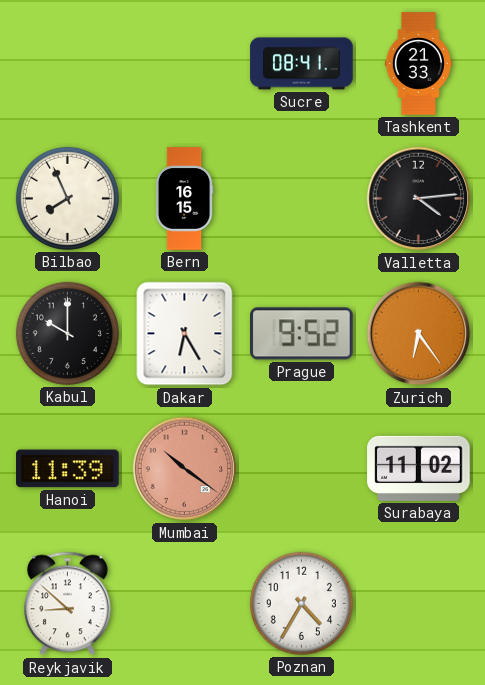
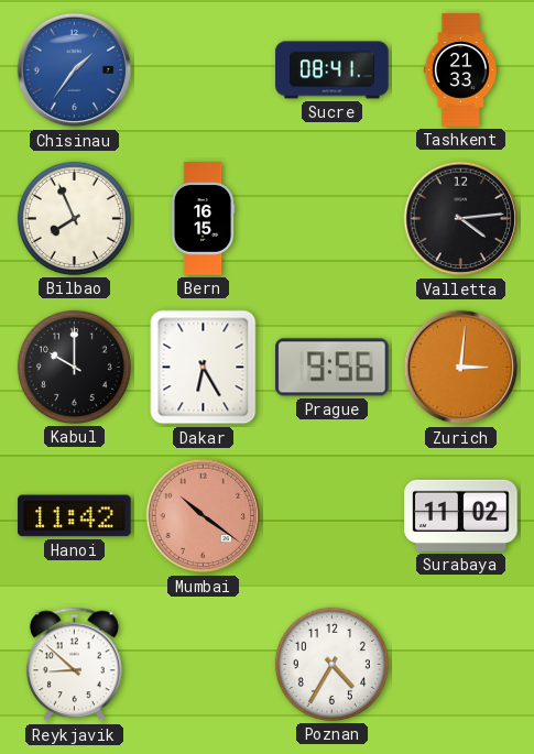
Chisinau: none -> 1:36
Prague: 9:52 -> 9:56
Zurich: 6:24 -> 3:01
Hanoi: 11:39 -> 11:42
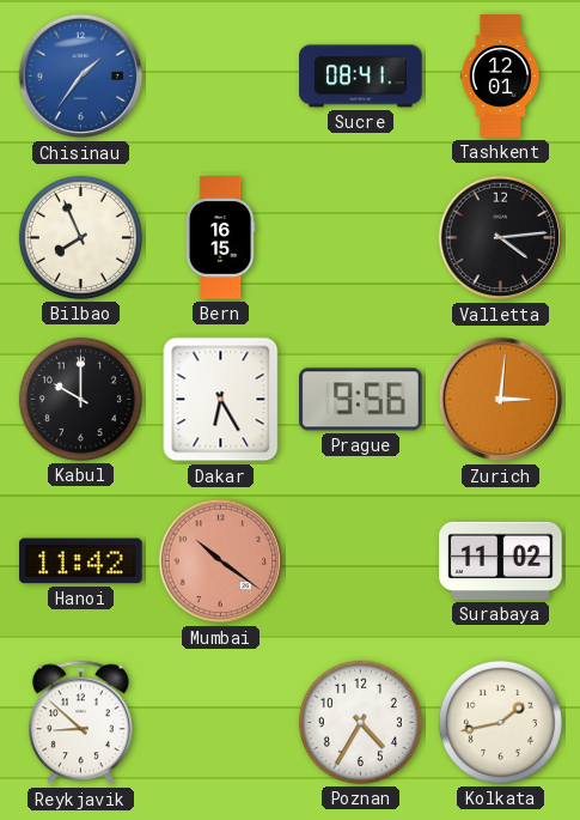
Tashkent: 21:33 -> 12:01
Kolkata: none -> 1:43
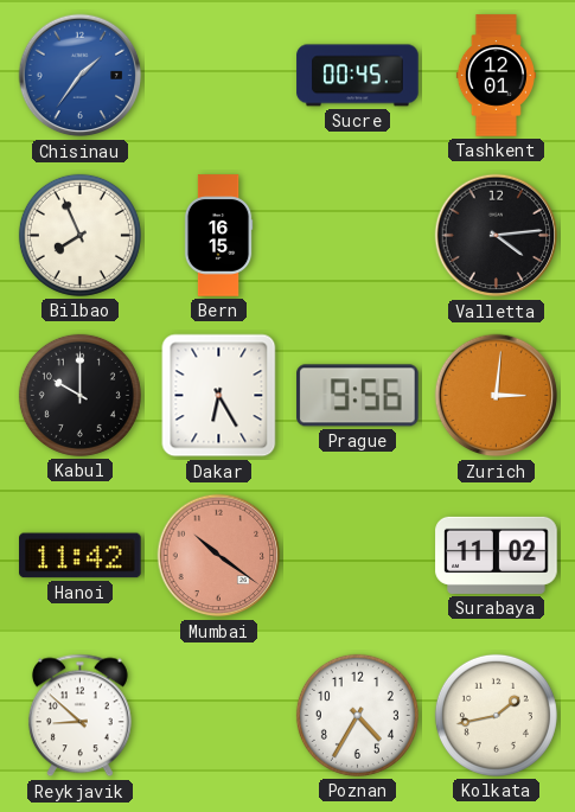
Sucre: 08:41 -> 00:45
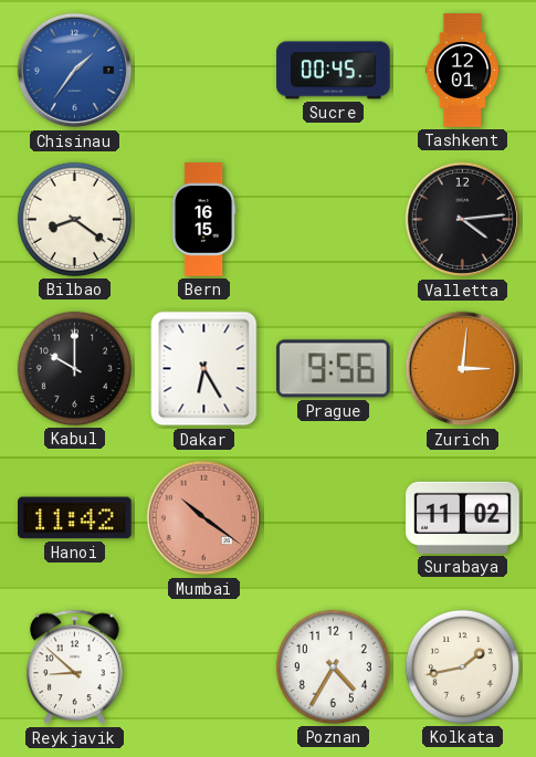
Bilbao: 7:56 -> 8:21
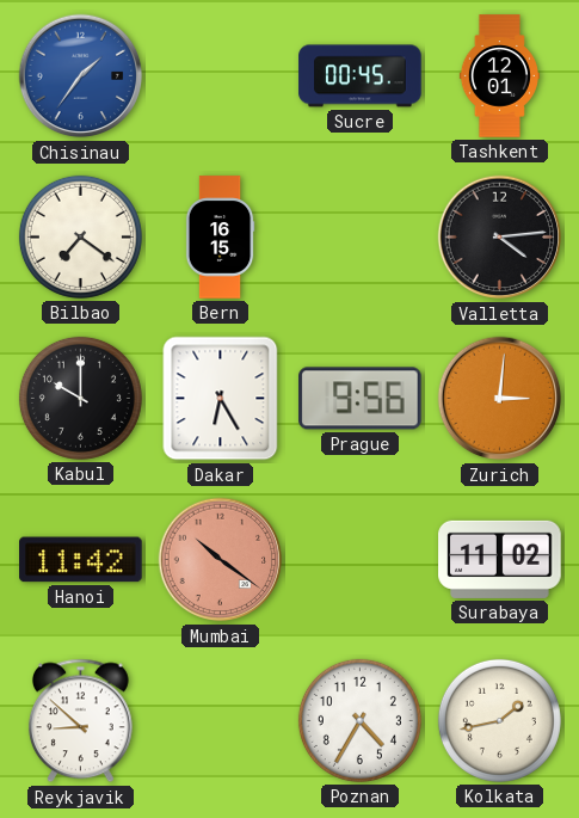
Bilbao: 8:21 -> 7:21
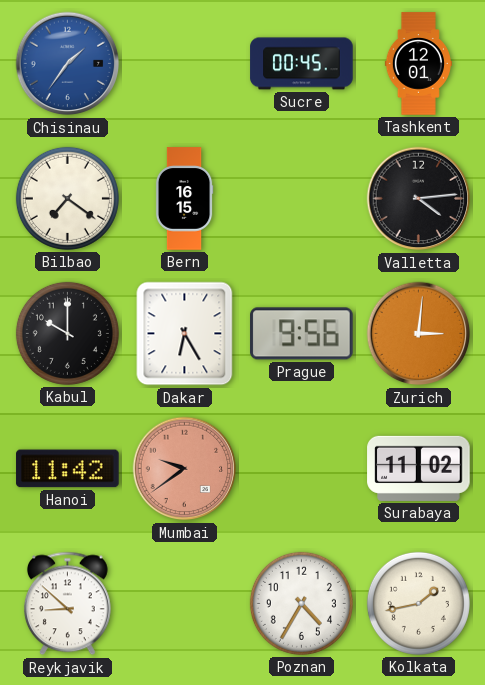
Mumbai: 10:21 -> 9:39
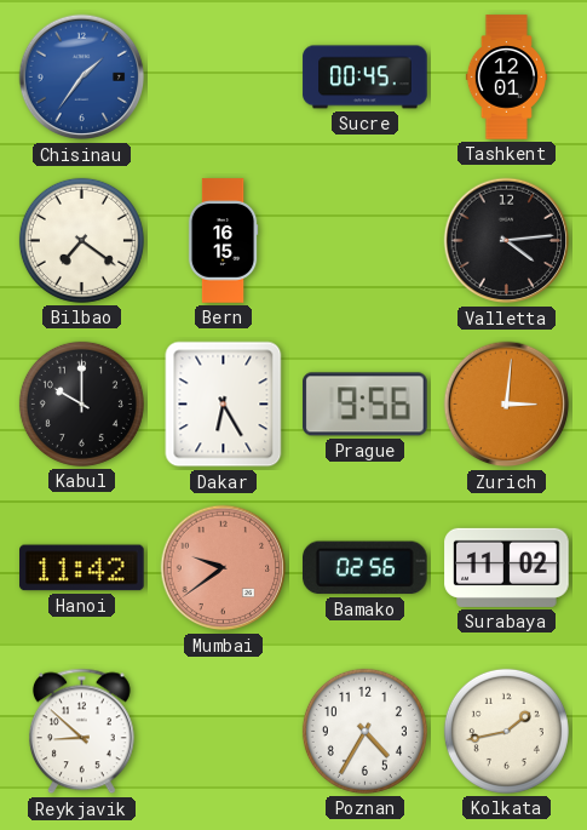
Bamako: none -> 02:56
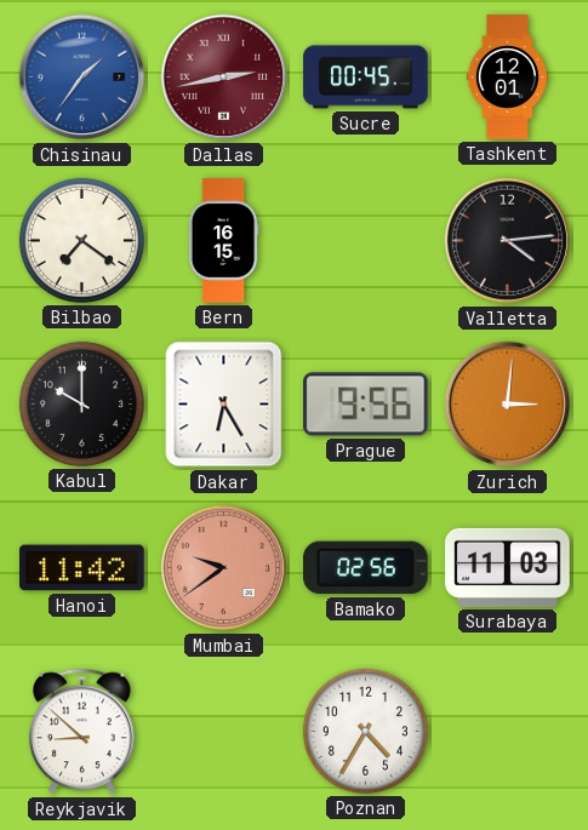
Dallas: none -> 2:43
Surabaya: 11:02 -> 11:03
Kolkata: 1:43 -> none
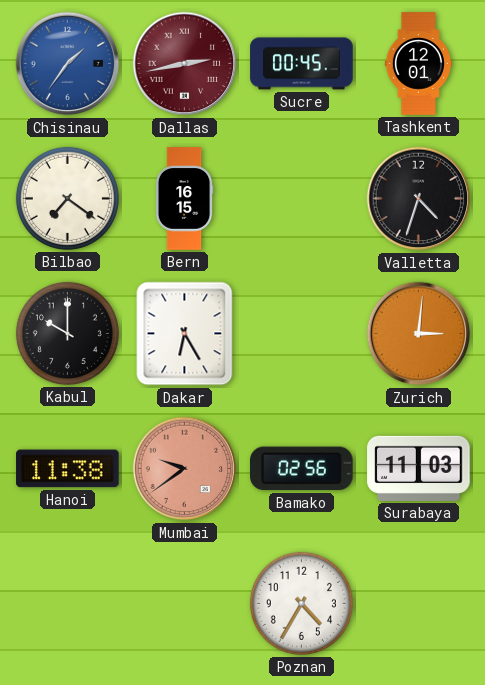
Valletta: 4:14 -> 4:33
Prague: 9:56 -> none
Hanoi: 11:42 -> 11:38
Reykjavik: 8:52 -> none
